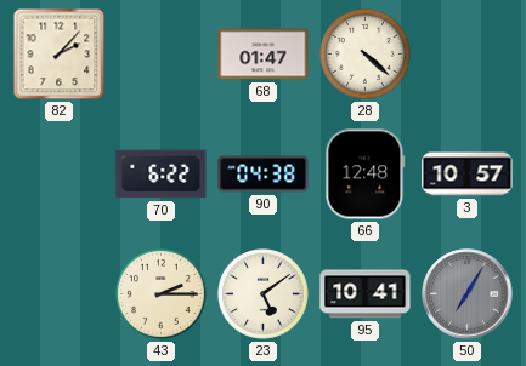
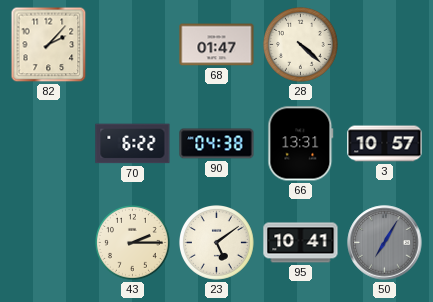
66: 12:48 -> 13:31
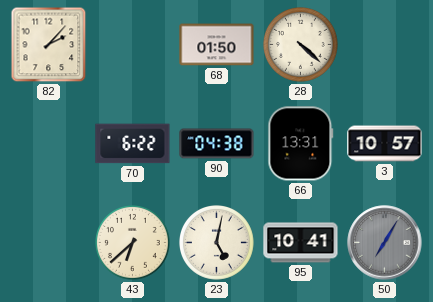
68: 01:47 -> 01:50
43: 2:15 -> 6:38
23: 5:09 -> 5:02
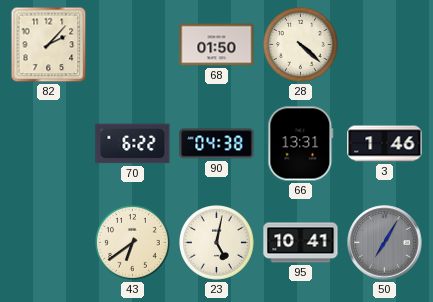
3: 10:57 -> 1:46
43: 6:38 -> 6:39
